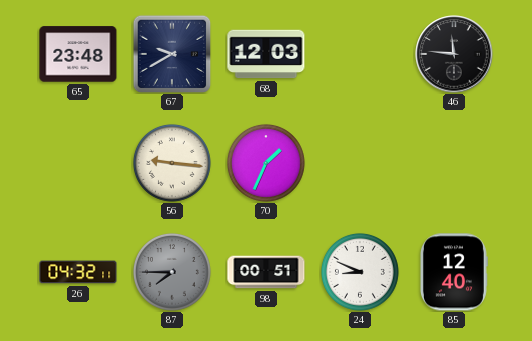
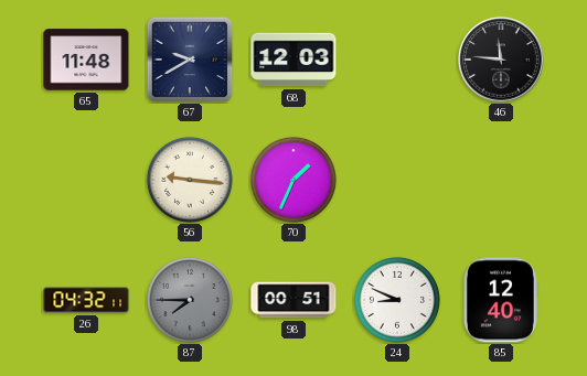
65: 23:48 -> 11:48
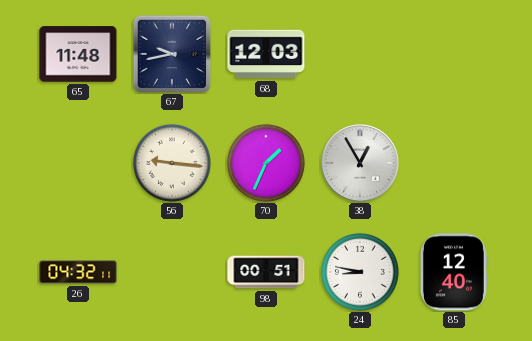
67: 9:40 -> 9:43
46: 11:46 -> none
38: none -> 12:55
87: 7:45 -> none
24: 8:49 -> 8:47
